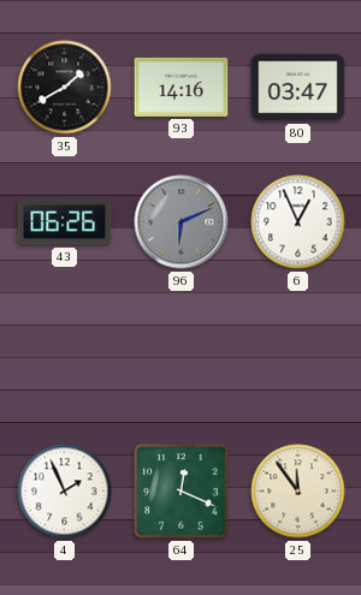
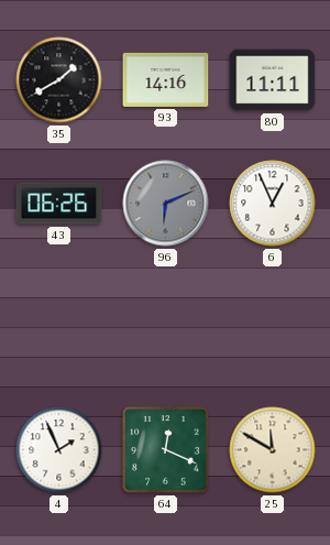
80: 03:47 -> 11:11
25: 11:54 -> 11:50
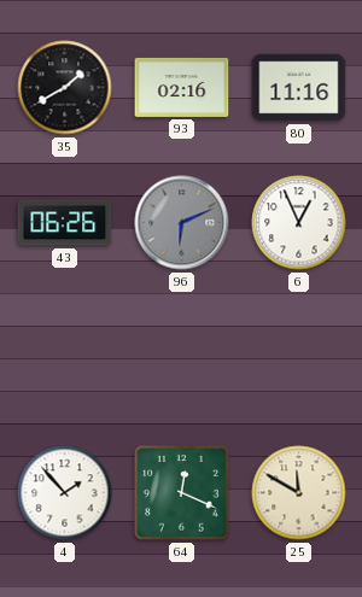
93: 14:16 -> 02:16
80: 11:11 -> 11:16
4: 1:56 -> 1:53
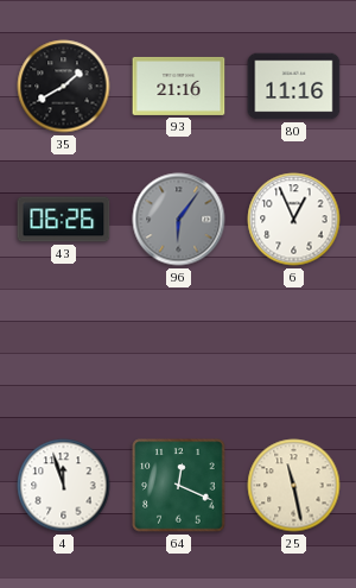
93: 02:16 -> 21:16
96: 6:11 -> 6:06
4: 1:53 -> 11:57
25: 11:50 -> 11:28
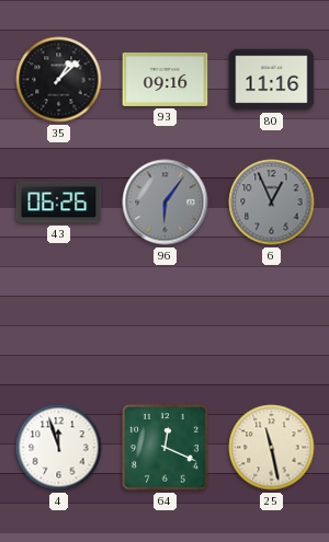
35: 1:40 -> 1:08
93: 21:16 -> 09:16
6 dial: white -> grey
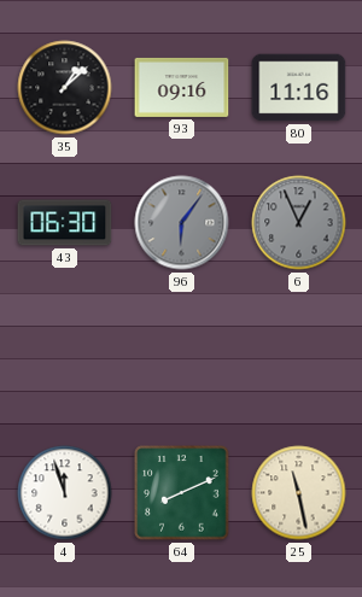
43: 06:26 -> 06:30
64: 12:19 -> 8:11
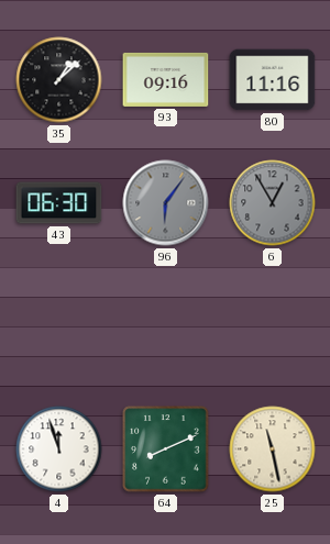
6: 12:56 -> 12:55
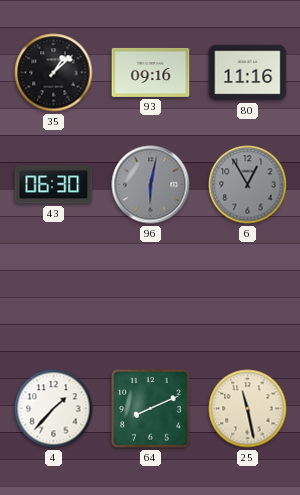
96: 6:06 -> 6:02
4: 11:57 -> 1:37
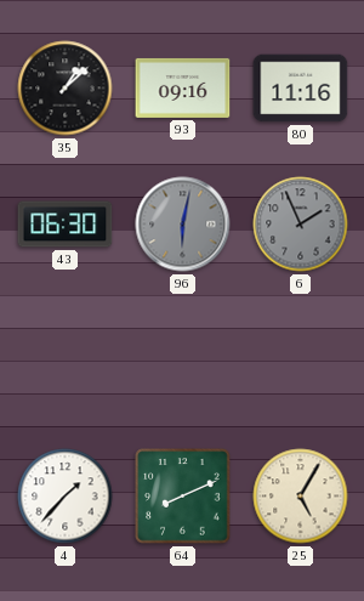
6: 12:55 -> 1:56
25: 11:28 -> 5:05
